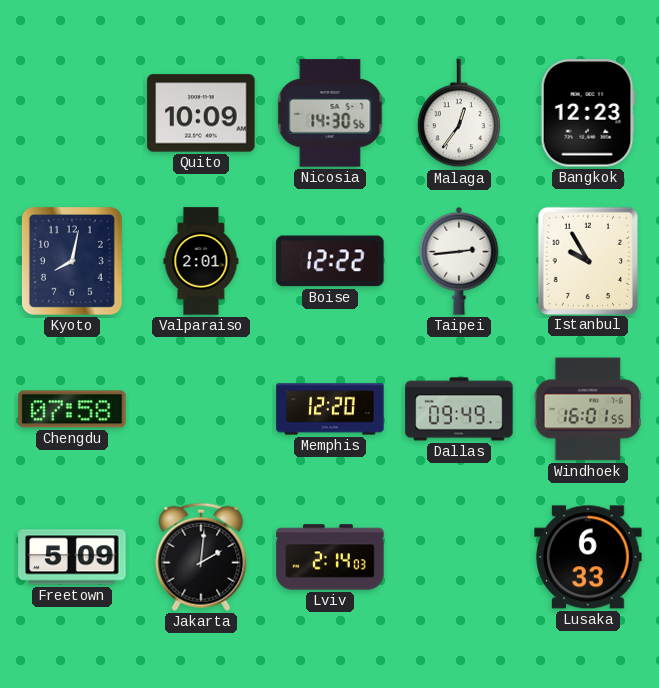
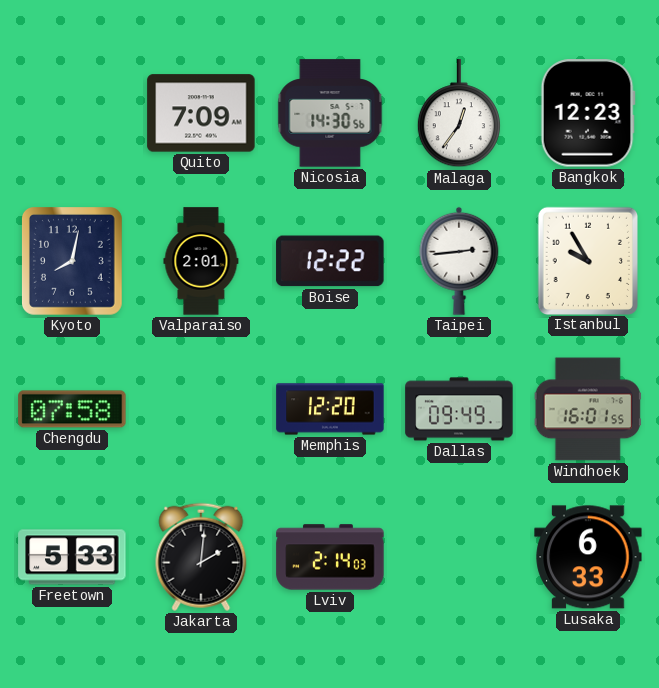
Quito: 10:09 -> 7:09
Freetown: 5:09 -> 5:33
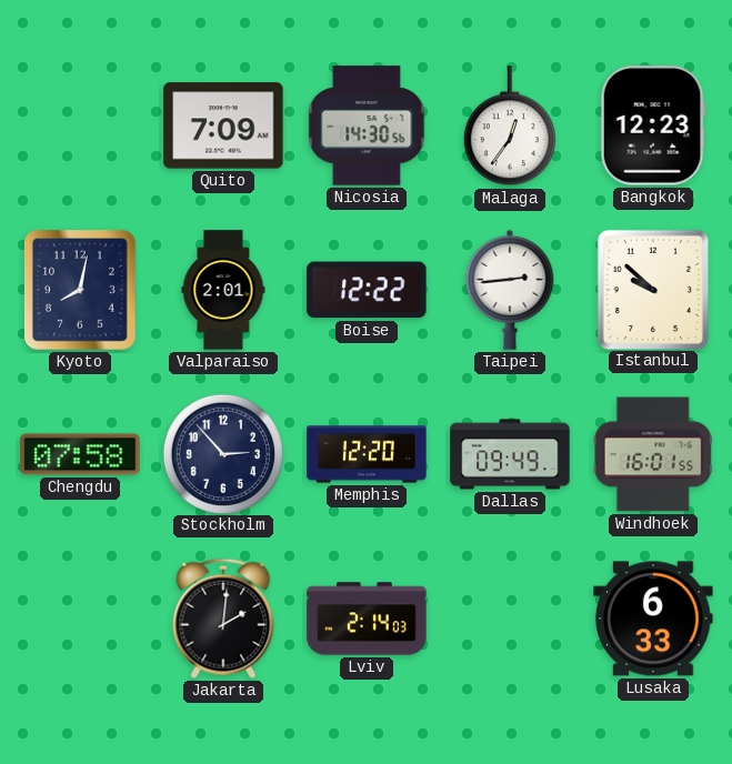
Istanbul: 9:55 -> 9:52
Stockholm: none -> 2:53
Freetown: 5:33 -> none
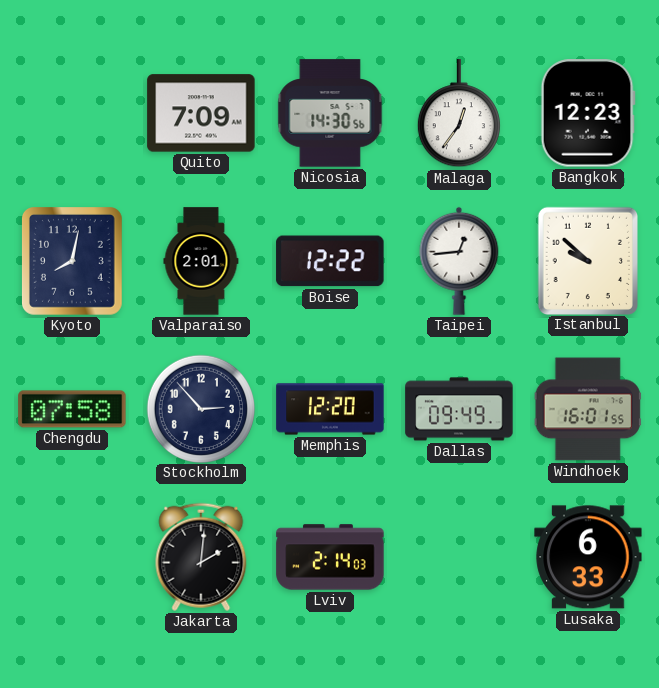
Taipei: 2:44 -> 12:44
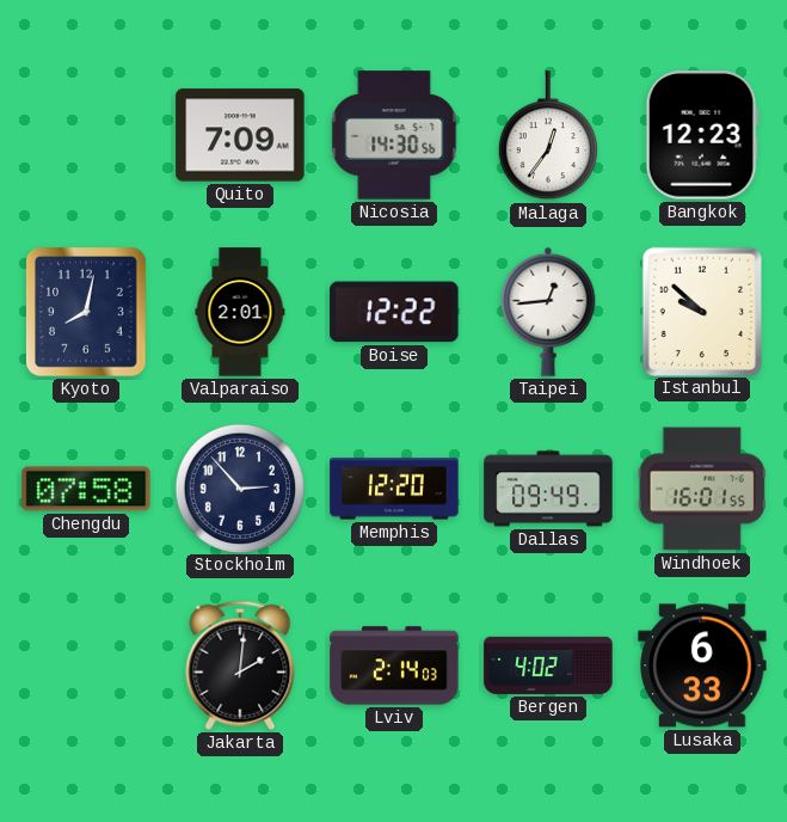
Bergen: none -> 4:02
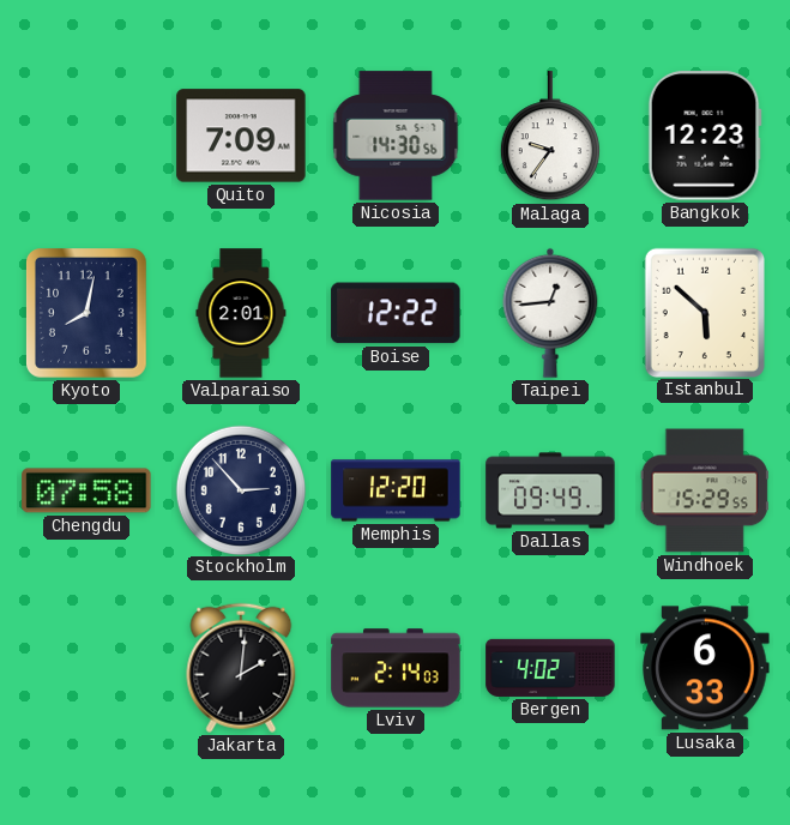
Malaga: 12:36 -> 9:36
Istanbul: 9:52 -> 5:52
Windhoek: 16:01 -> 15:29
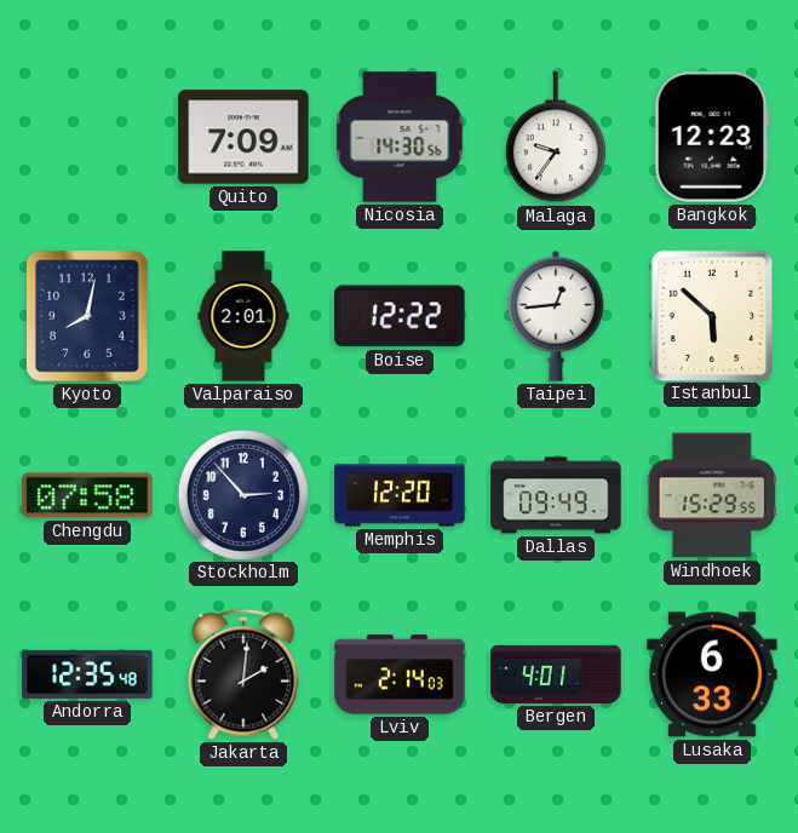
Andorra: none -> 12:35
Bergen: 4:02 -> 4:01
